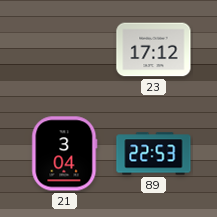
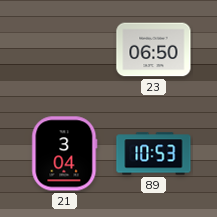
23: 17:12 -> 06:50
89: 22:53 -> 10:53
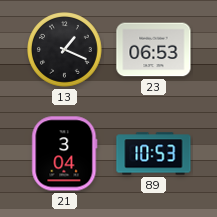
13: none -> 1:19
23: 06:50 -> 06:53
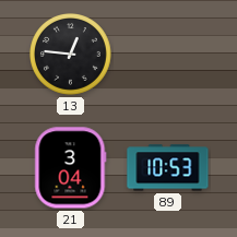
13: 1:19 -> 12:46
23: 06:53 -> none
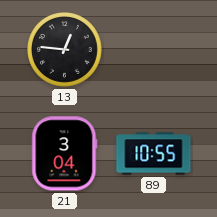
89: 10:53 -> 10:55
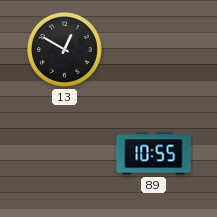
13: 12:46 -> 12:50
21: 3:04 -> none
